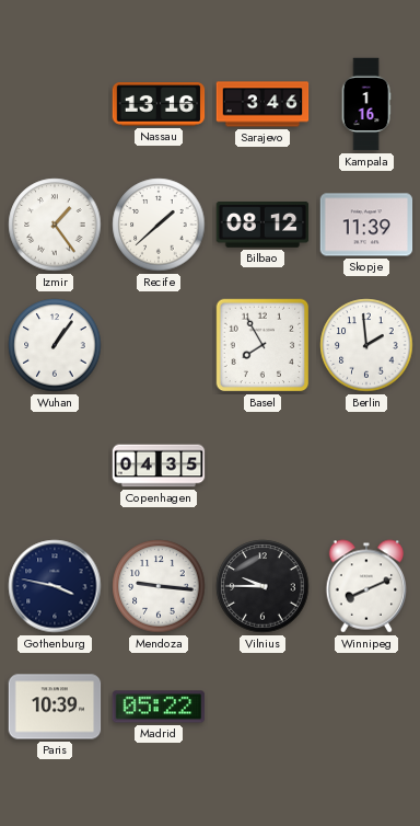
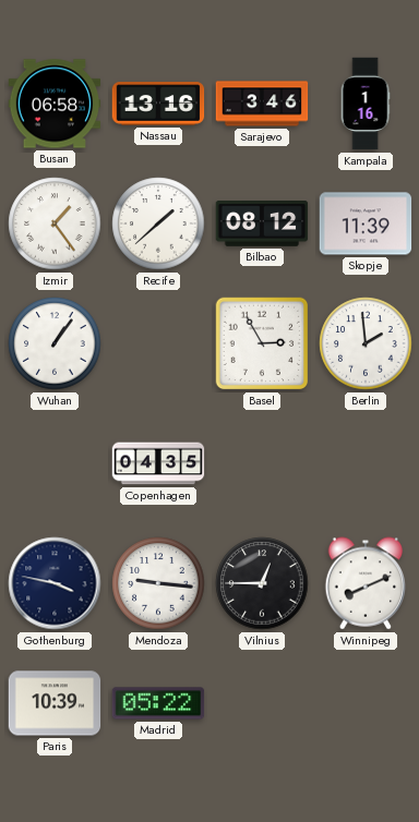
Busan: none -> 06:58
Basel: 7:55 -> 2:55
Vilnius: 9:45 -> 12:45
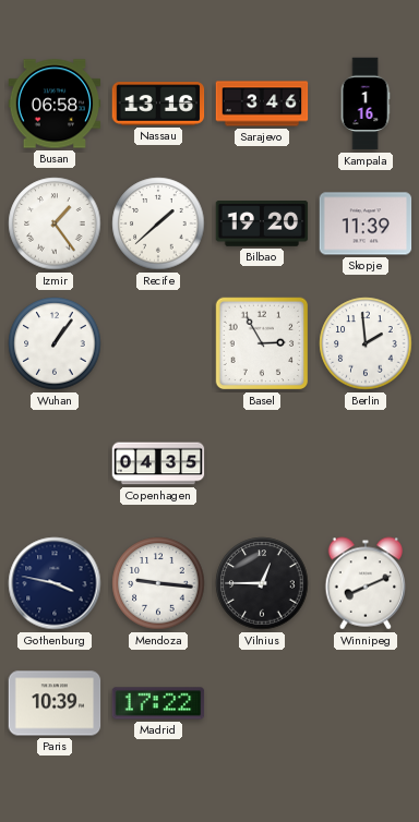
Bilbao: 08:12 -> 19:20
Madrid: 05:22 -> 17:22
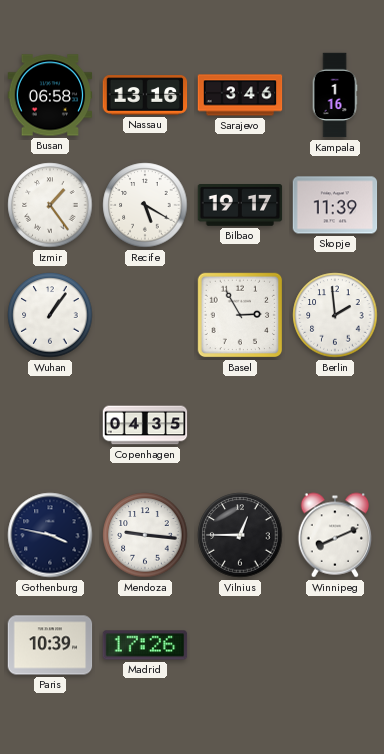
Recife: 1:38 -> 5:20
Bilbao: 19:20 -> 19:17
Madrid: 17:22 -> 17:26
